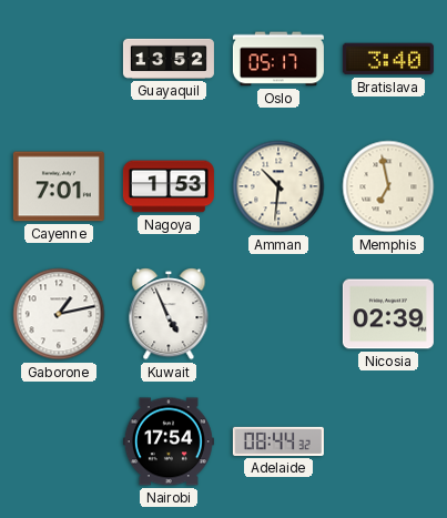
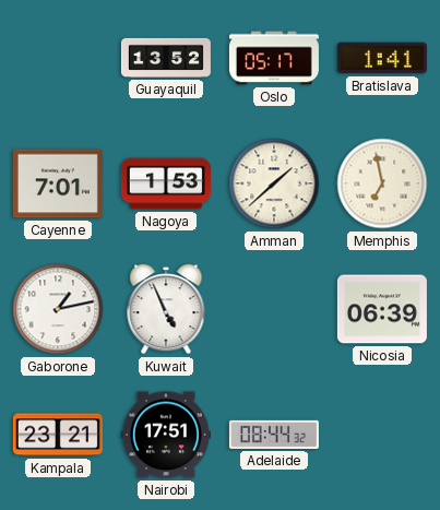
Bratislava: 3:40 -> 1:41
Amman: 10:31 -> 1:38
Nicosia: 02:39 -> 06:39
Kampala: none -> 23:21
Nairobi: 17:54 -> 17:51
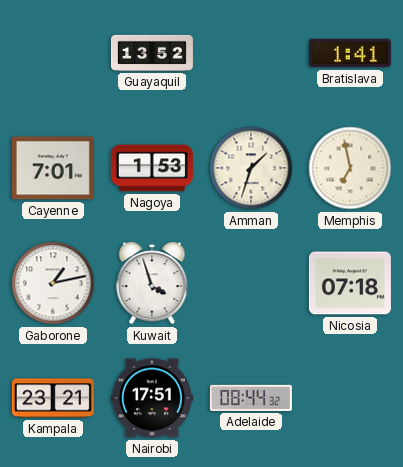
Oslo: 05:17 -> none
Amman: 1:38 -> 1:33
Kuwait: 4:56 -> 3:57
Nicosia: 06:39 -> 07:18
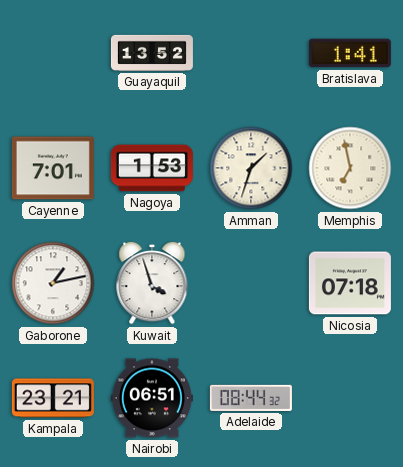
Nairobi: 17:51 -> 06:51
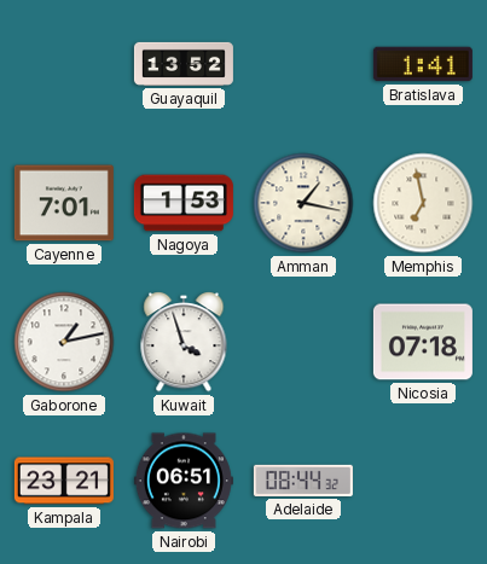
Amman: 1:33 -> 1:17
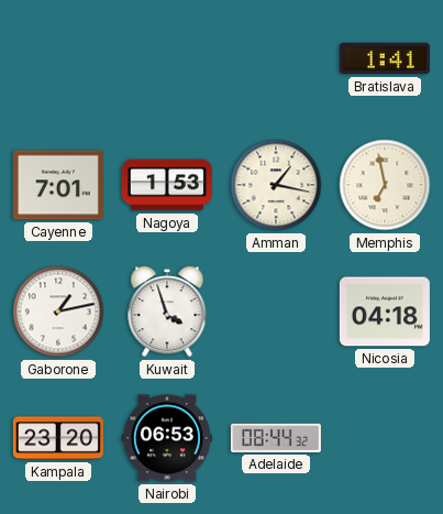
Guayaquil: 13:52 -> none
Nicosia: 07:18 -> 04:18
Kampala: 23:21 -> 23:20
Nairobi: 06:51 -> 06:53
